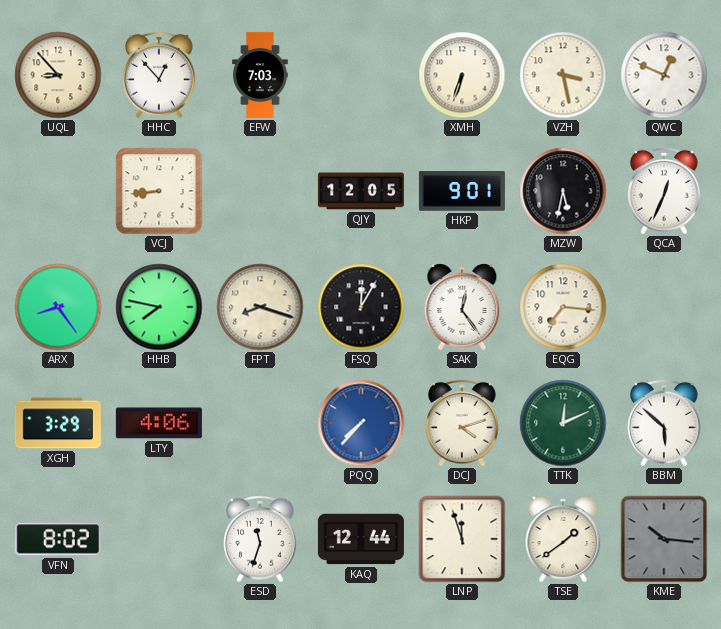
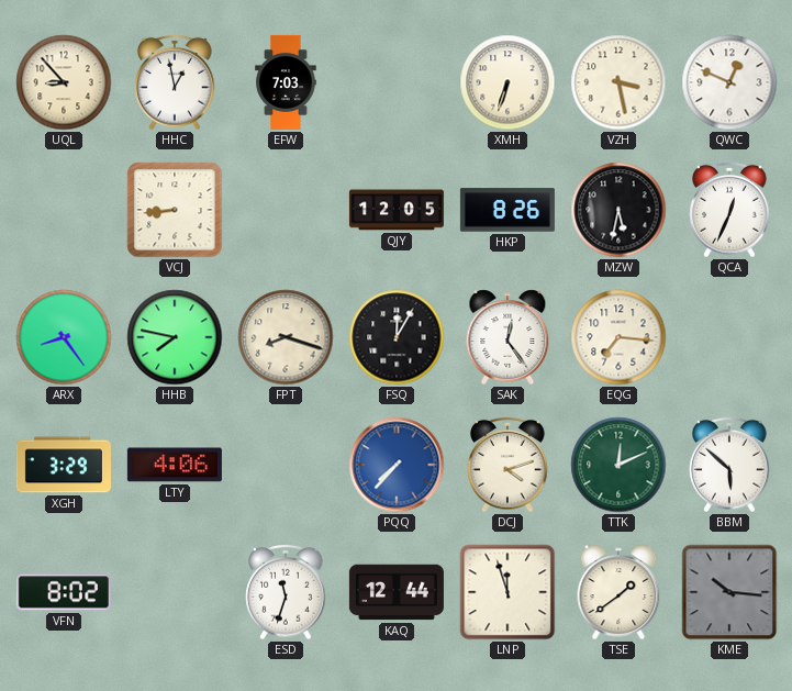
HHC: 12:53 -> 12:58
HKP: 9:01 -> 8:26
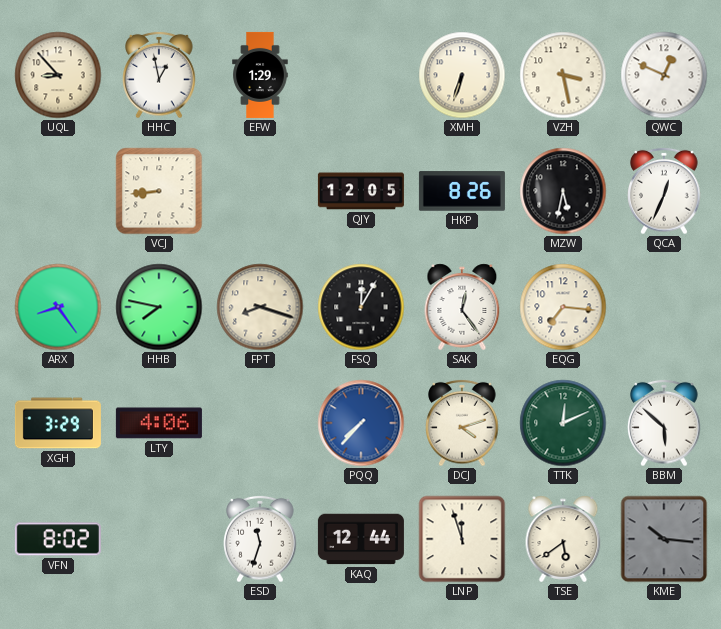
EFW: 7:03 -> 1:29
TSE: 1:39 -> 5:39
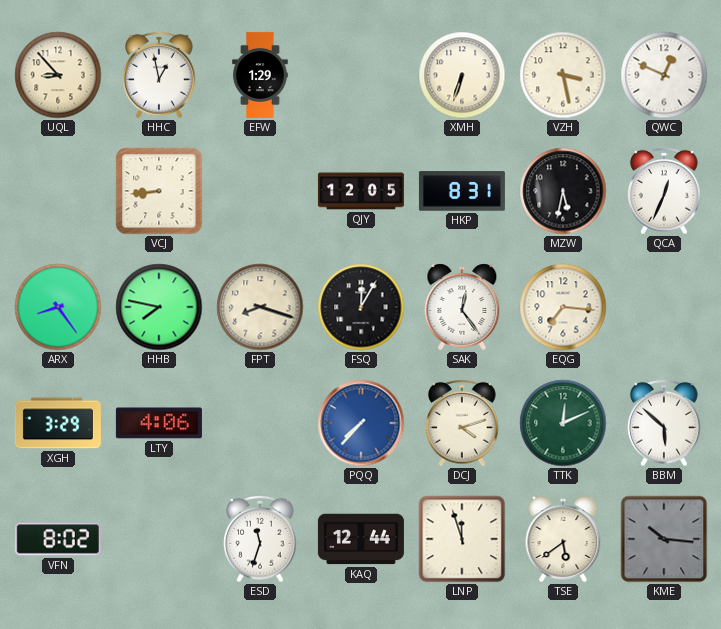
HKP: 8:26 -> 8:31
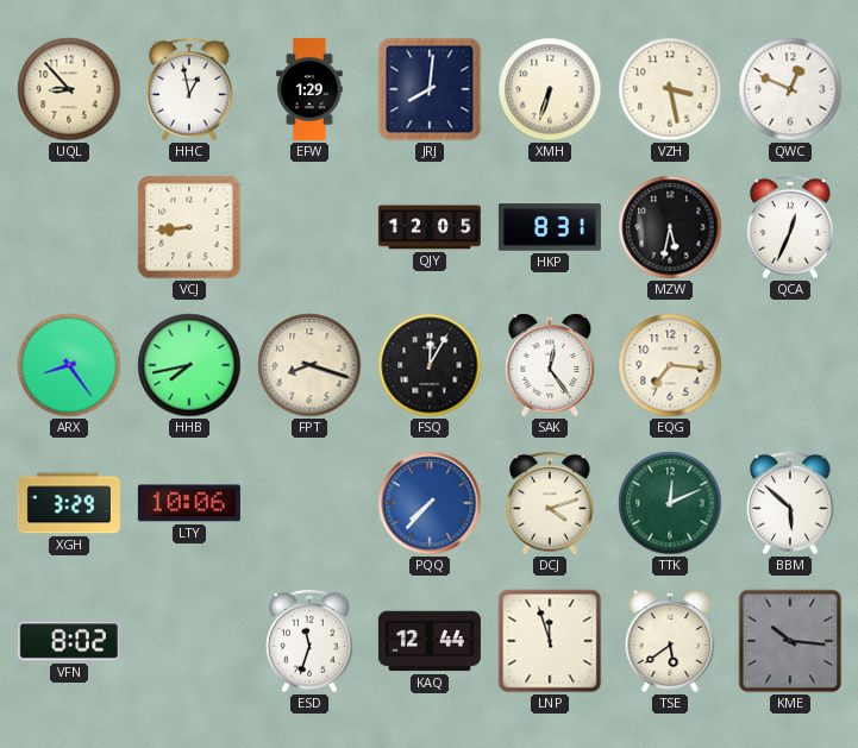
JRJ: none -> 8:01
HHB: 7:47 -> 7:43
LTY: 4:06 -> 10:06
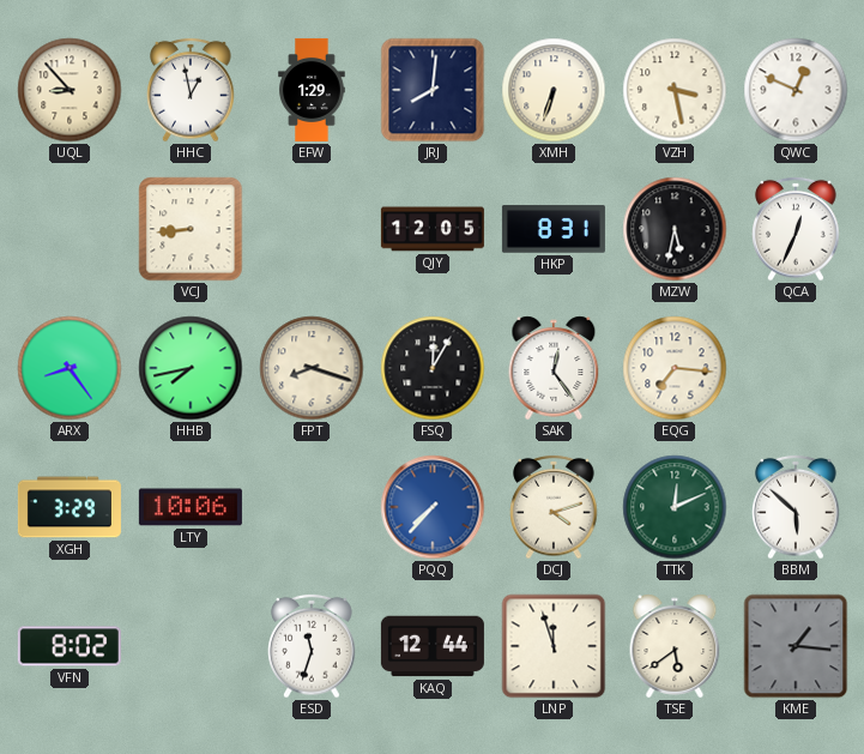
KME: 10:16 -> 1:16
